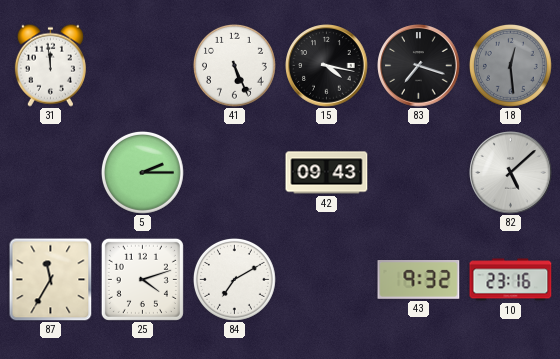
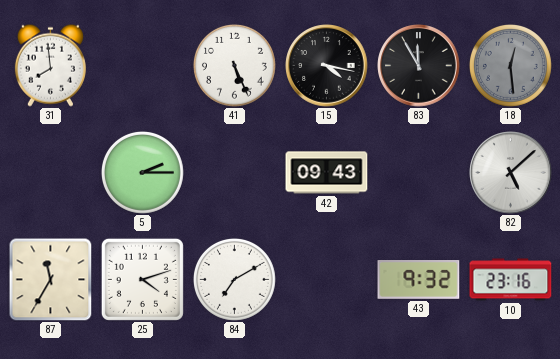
31: 11:59 -> 7:59
83: 7:18 -> 11:55
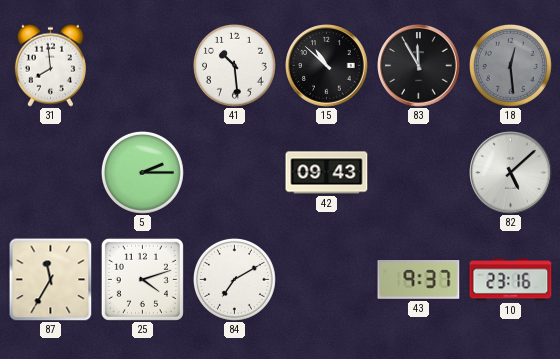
41: 5:26 -> 10:29
15: 4:17 -> 10:52
43: 9:32 -> 9:37
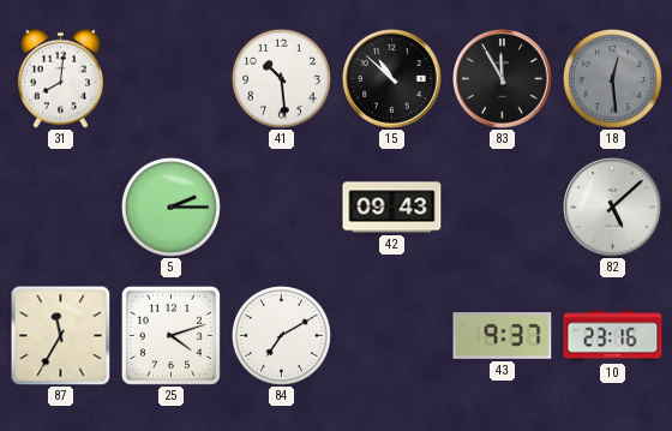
31: 7:59 -> 8:01
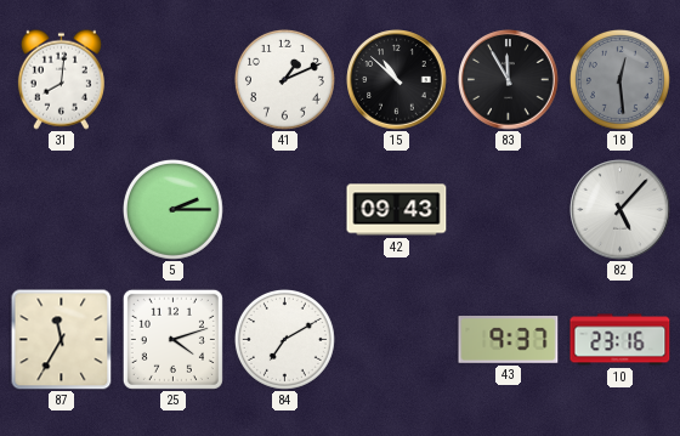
41: 10:29 -> 1:11
82: 5:08 -> 5:07
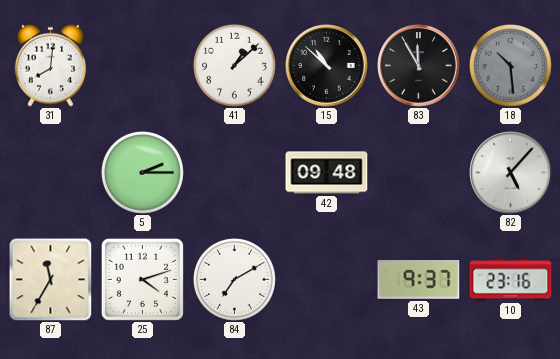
41: 1:11 -> 1:08
18: 12:29 -> 10:29
42: 09:43 -> 09:48
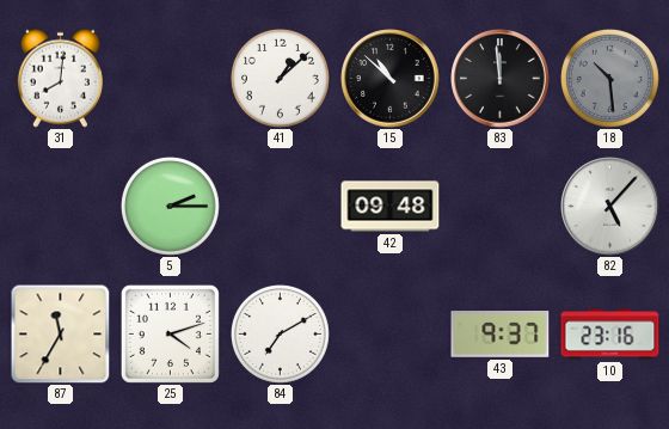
83: 11:55 -> 11:59
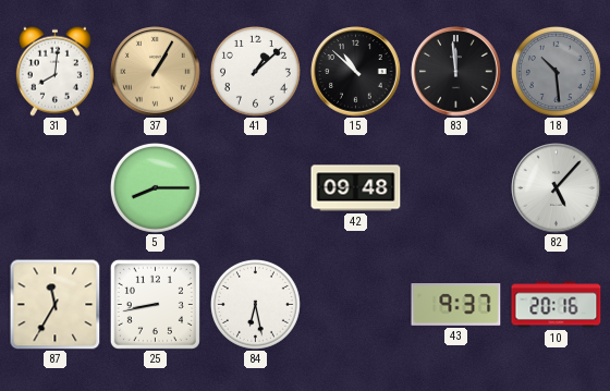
37: none -> 1:05
5: 2:15 -> 8:15
25: 4:12 -> 8:43
84: 7:10 -> 6:28
10: 23:16 -> 20:16
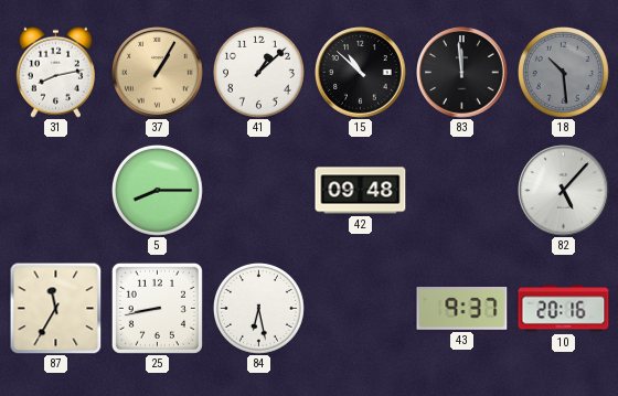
31: 8:01 -> 8:13
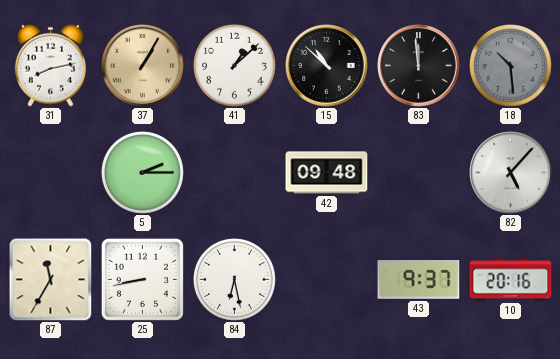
5: 8:15 -> 2:15
